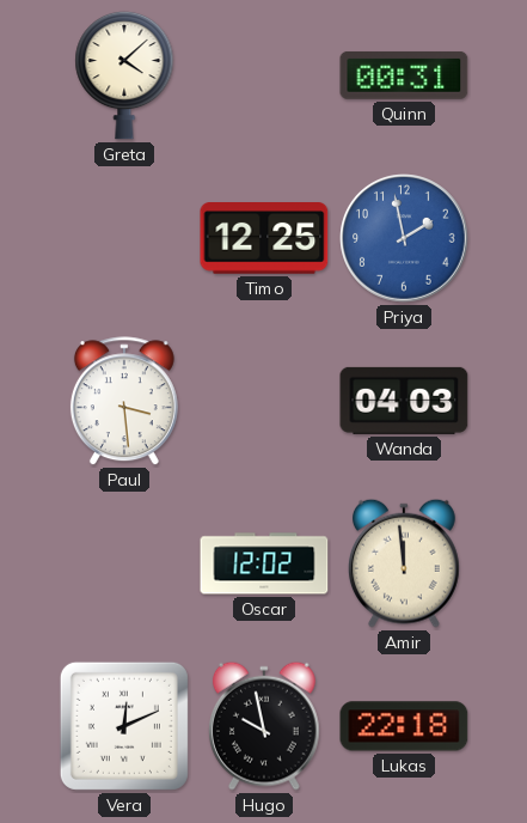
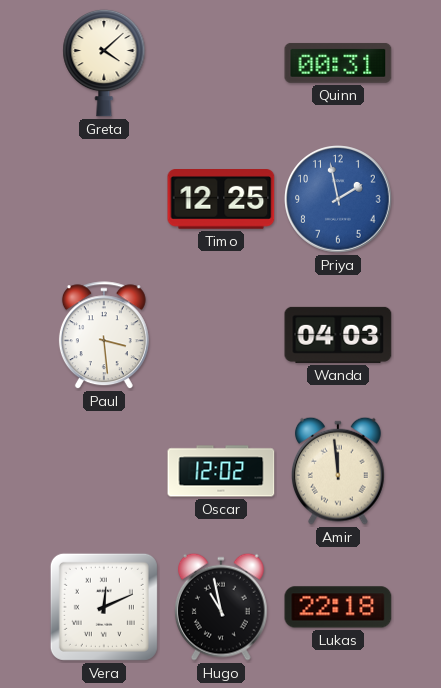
Hugo: 9:58 -> 10:58
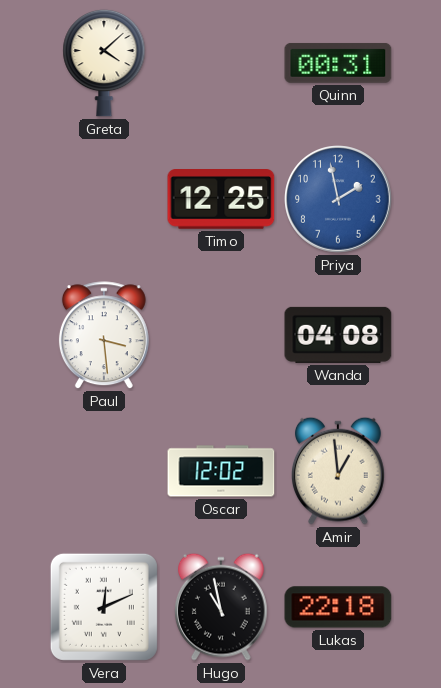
Wanda: 04:03 -> 04:08
Amir: 11:59 -> 12:59
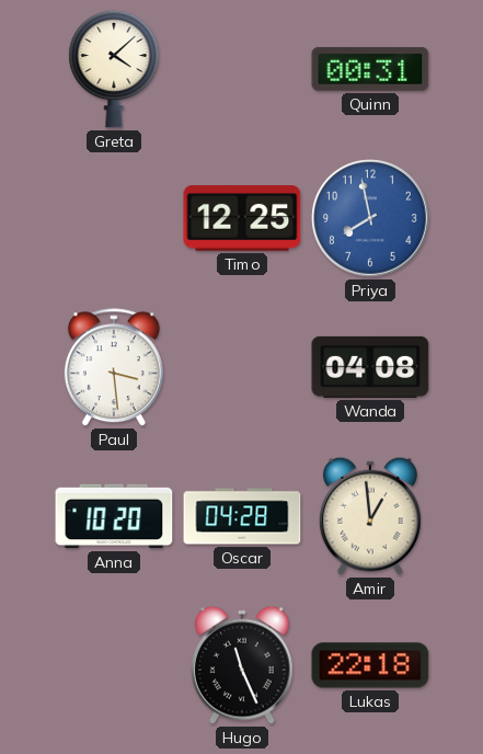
Priya: 1:58 -> 7:58
Anna: none -> 10:20
Oscar: 12:02 -> 04:28
Vera: 12:11 -> none
Hugo: 10:58 -> 11:26
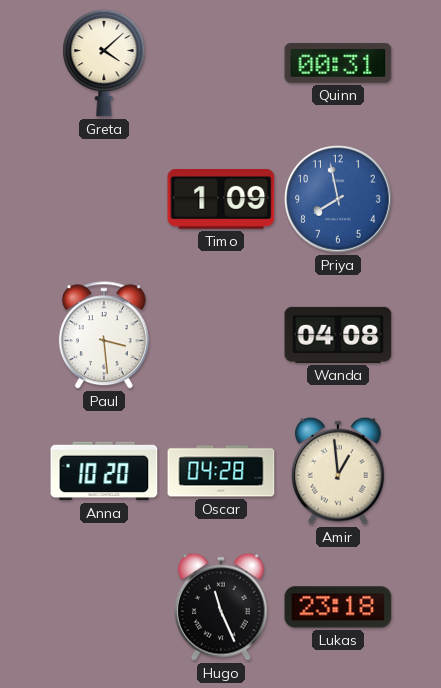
Timo: 12:25 -> 1:09
Lukas: 22:18 -> 23:18
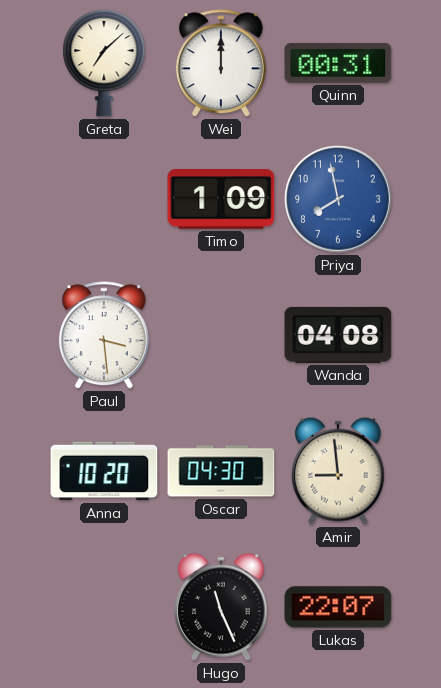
Greta: 4:08 -> 7:08
Wei: none -> 12:00
Oscar: 04:28 -> 04:30
Amir: 12:59 -> 8:59
Lukas: 23:18 -> 22:07
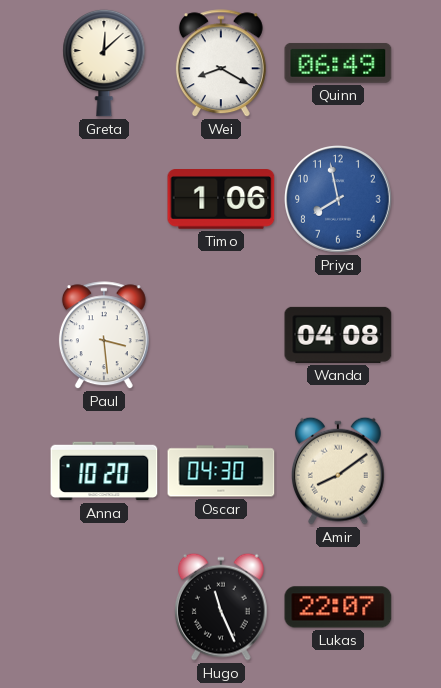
Greta: 7:08 -> 12:08
Wei: 12:00 -> 8:20
Quinn: 00:31 -> 06:49
Timo: 1:09 -> 1:06
Amir: 8:59 -> 8:09
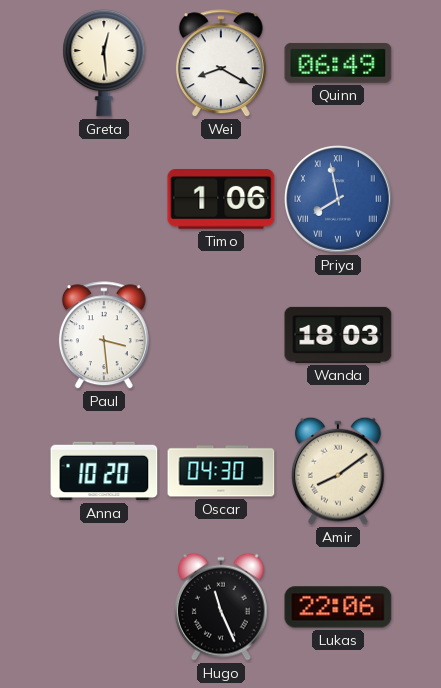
Greta: 12:08 -> 12:29
Priya numerals: Arabic -> Roman
Wanda: 04:08 -> 18:03
Lukas: 22:07 -> 22:06
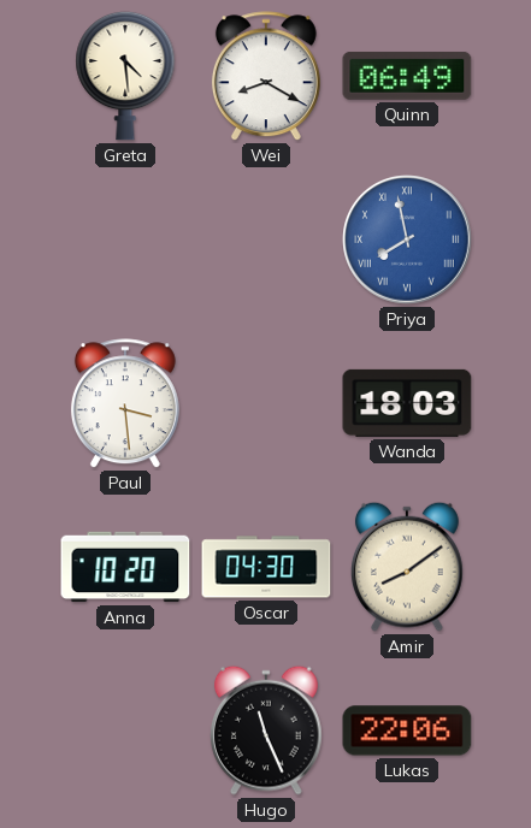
Greta: 12:29 -> 4:29
Timo: 1:06 -> none
